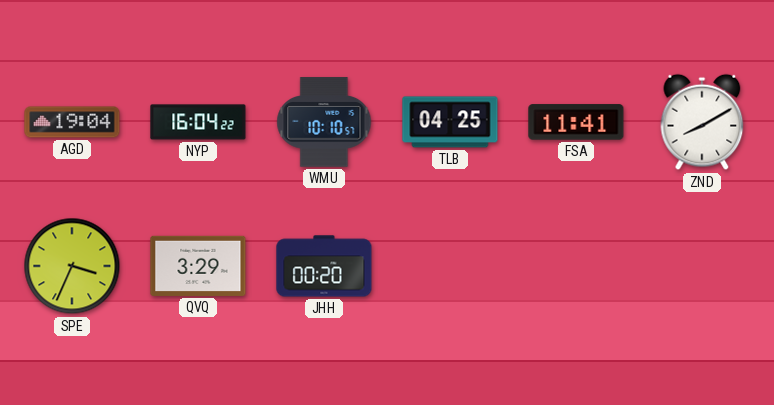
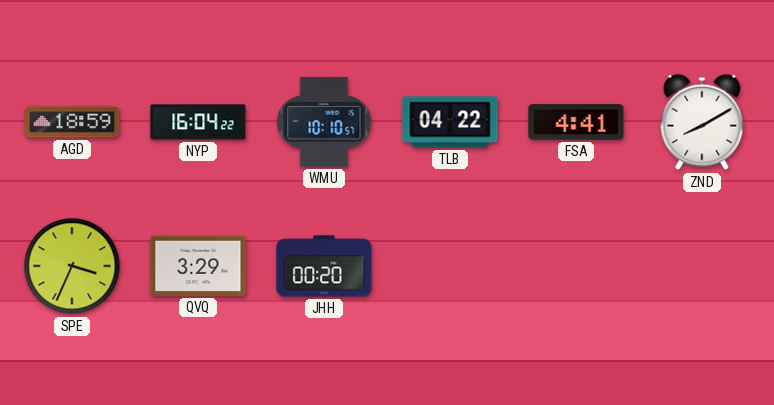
AGD: 19:04 -> 18:59
TLB: 04:25 -> 04:22
FSA: 11:41 -> 4:41
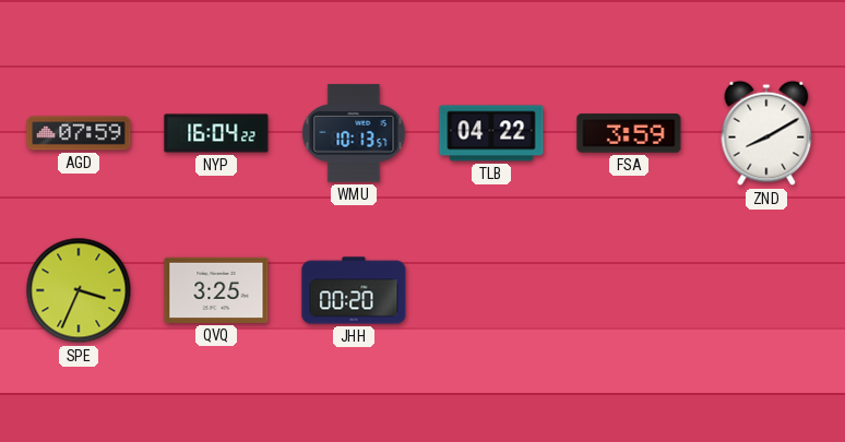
AGD: 18:59 -> 07:59
WMU: 10:10 -> 10:13
FSA: 4:41 -> 3:59
QVQ: 3:29 -> 3:25
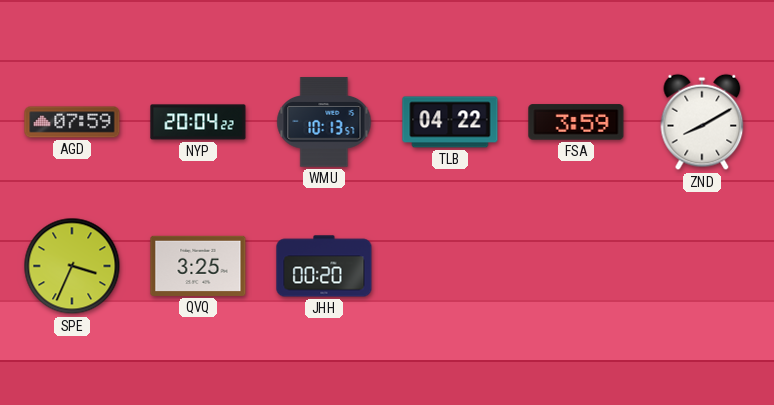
NYP: 16:04 -> 20:04
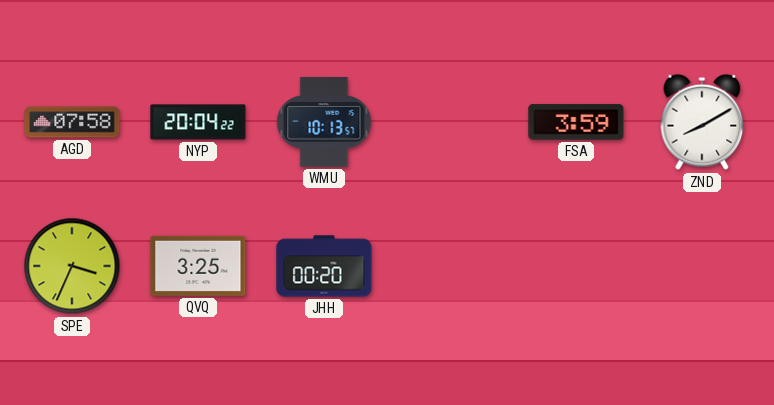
AGD: 07:59 -> 07:58
TLB: 04:22 -> none
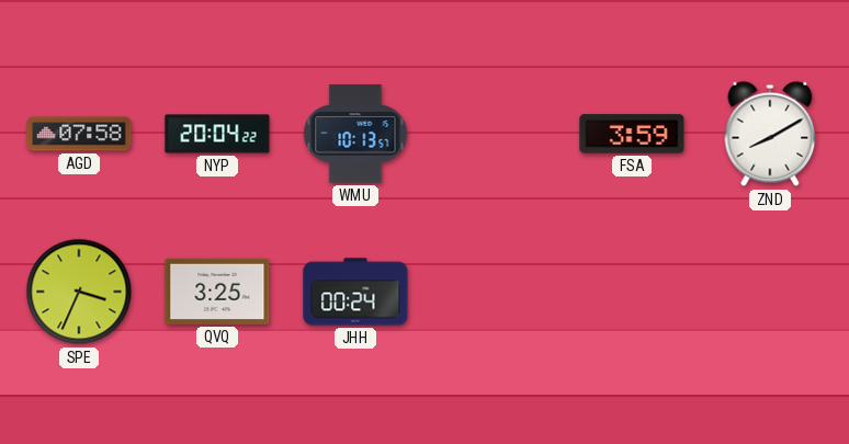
JHH: 00:20 -> 00:24
